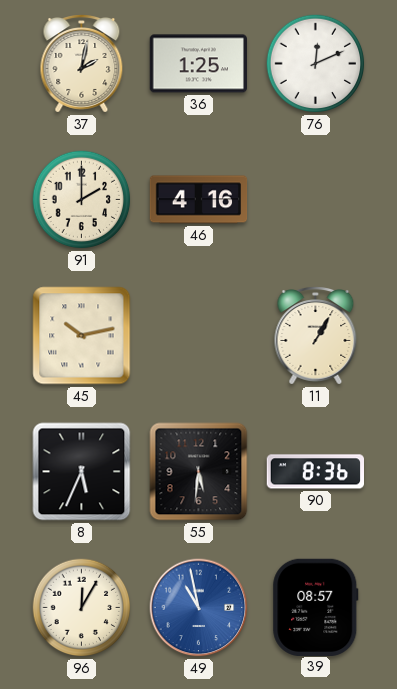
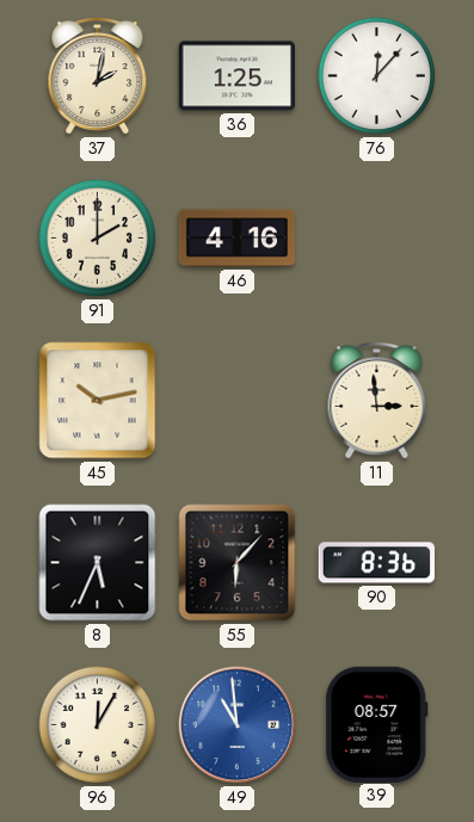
76: 12:11 -> 12:07
11: 1:05 -> 2:59
55: 5:31 -> 6:07
49: 10:58 -> 10:59
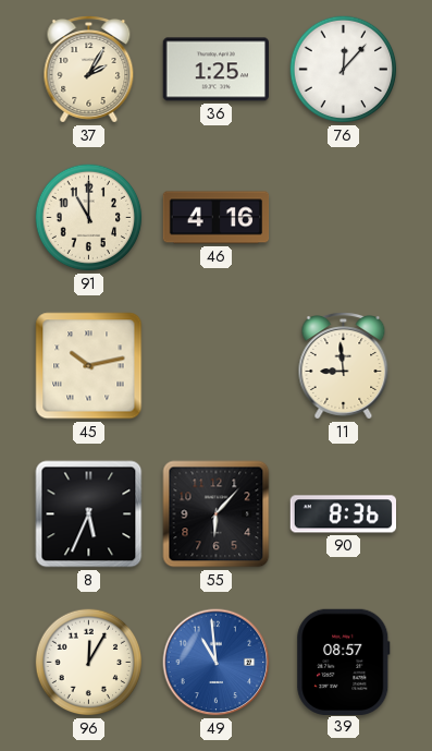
37: 2:02 -> 2:05
91: 2:00 -> 11:00
11: 2:59 -> 8:59
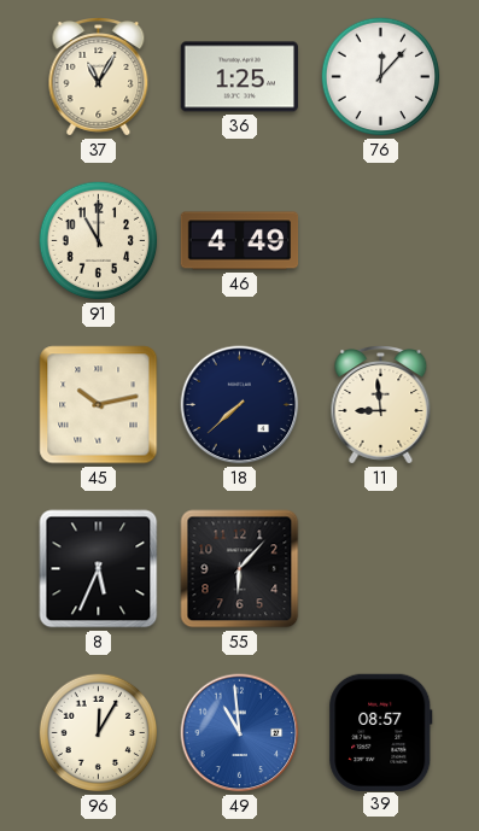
37: 2:05 -> 11:05
46: 4:16 -> 4:49
18: none -> 7:38
90: 8:36 -> none
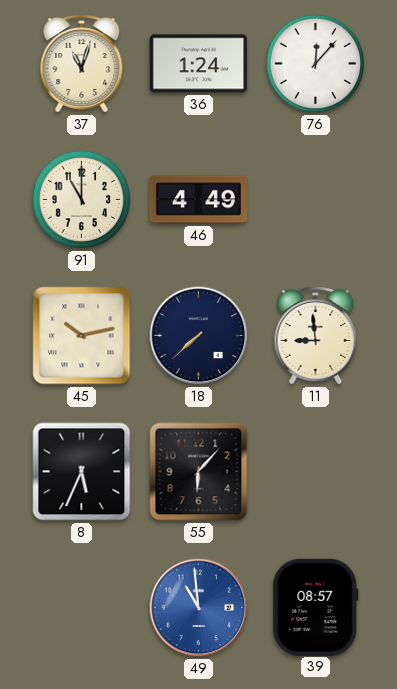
37: 11:05 -> 11:03
36: 1:25 -> 1:24
96: 12:05 -> none
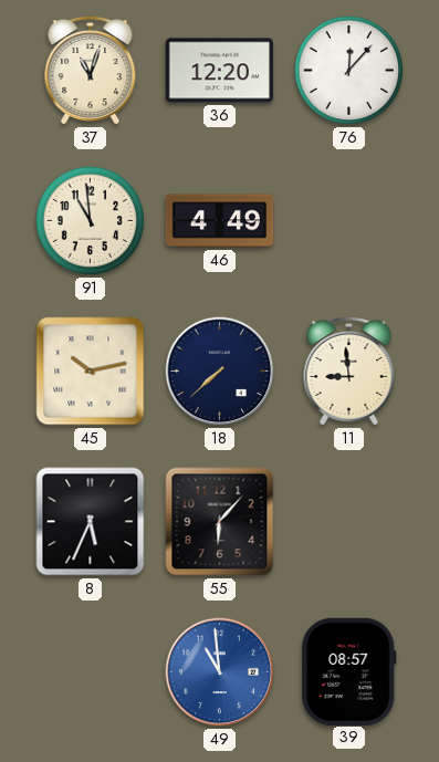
36: 1:24 -> 12:20
91: 11:00 -> 10:59
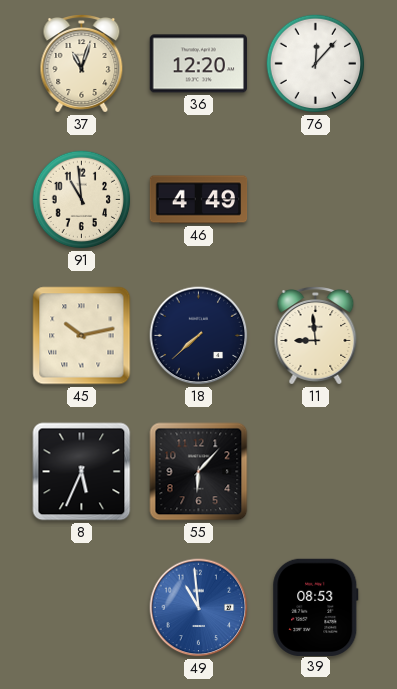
39: 08:57 -> 08:53
